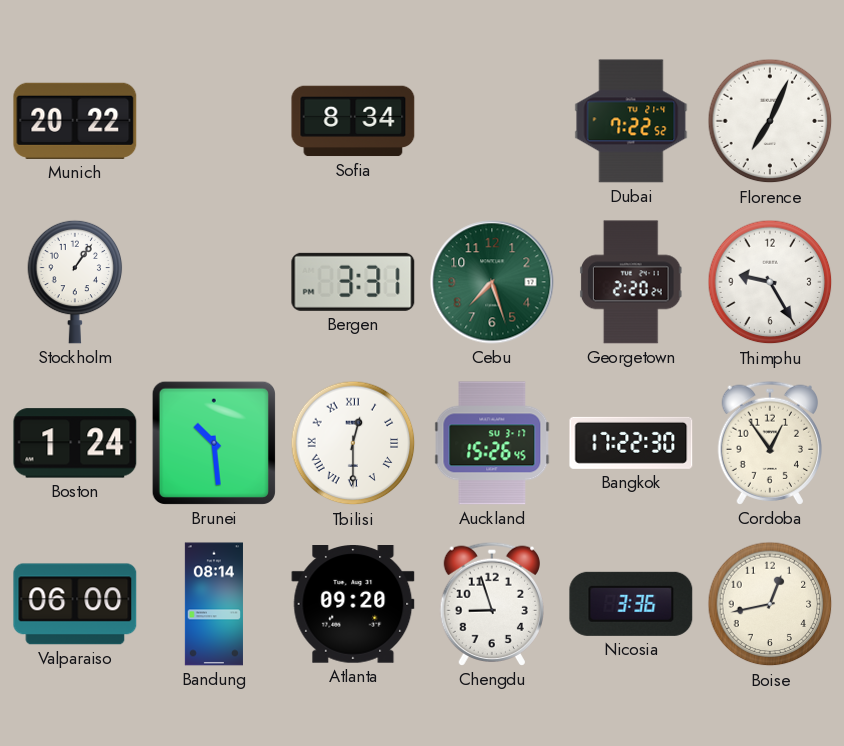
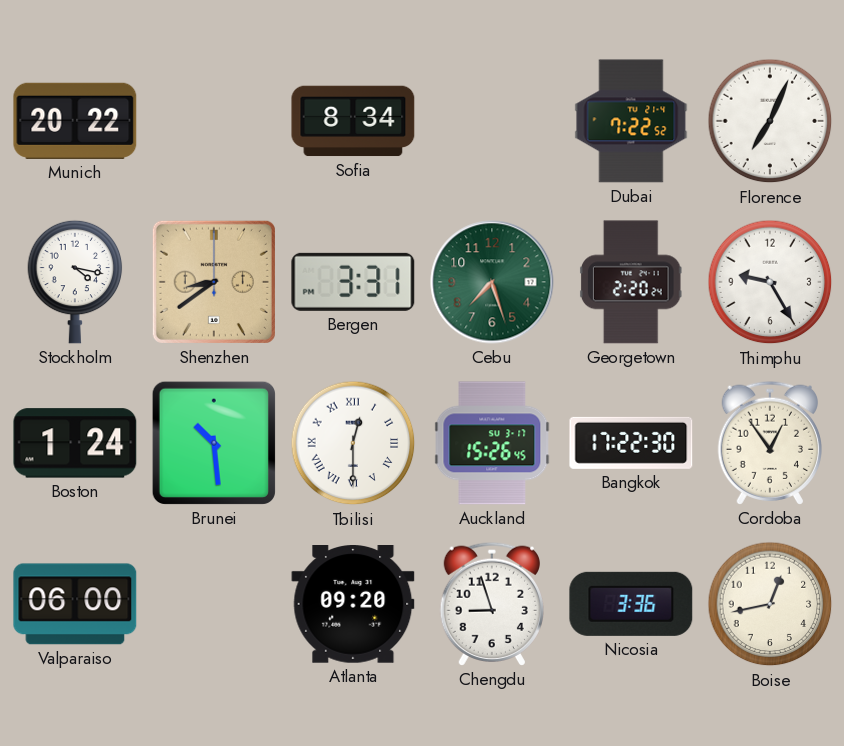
Stockholm: 1:06 -> 4:17
Shenzhen: none -> 8:39
Bandung: 08:14 -> none
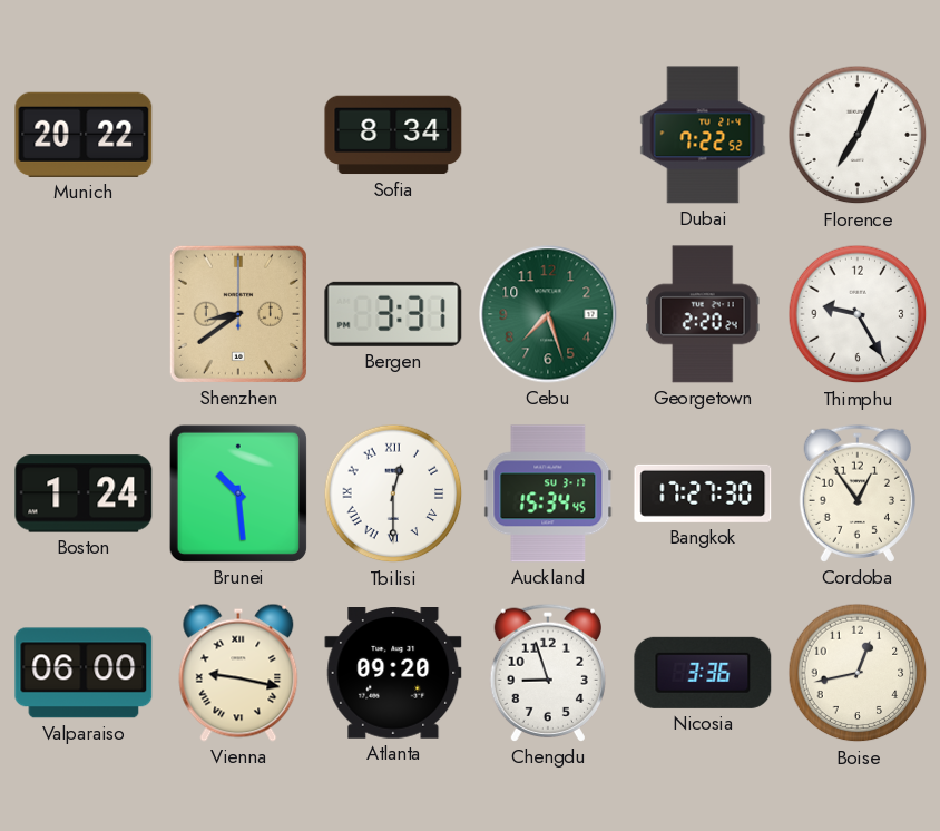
Stockholm: 4:17 -> none
Auckland: 15:26 -> 15:34
Bangkok: 17:22 -> 17:27
Vienna: none -> 9:17
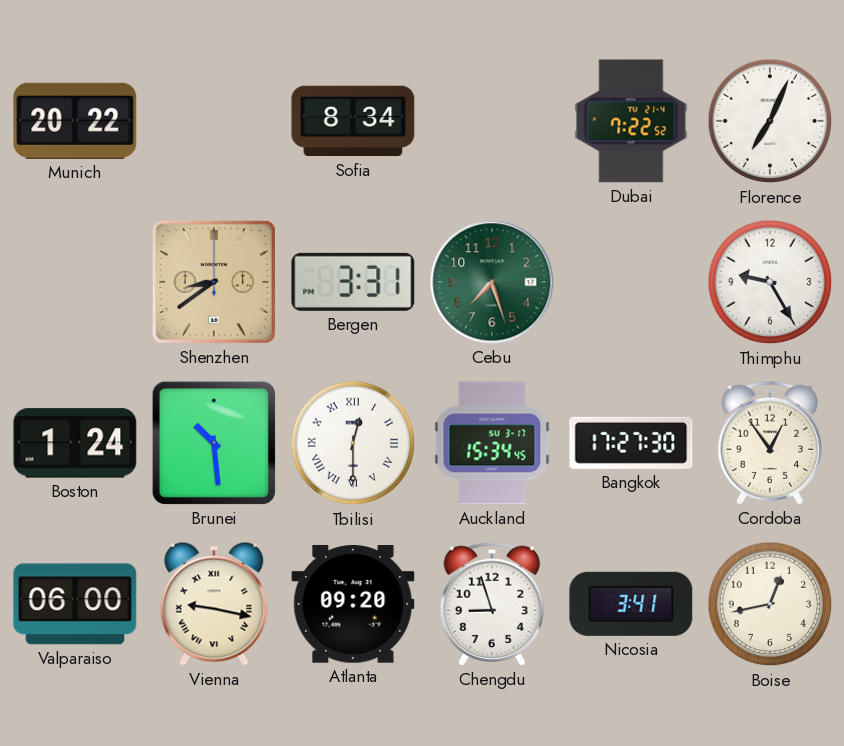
Georgetown: 2:20 -> none
Nicosia: 3:36 -> 3:41
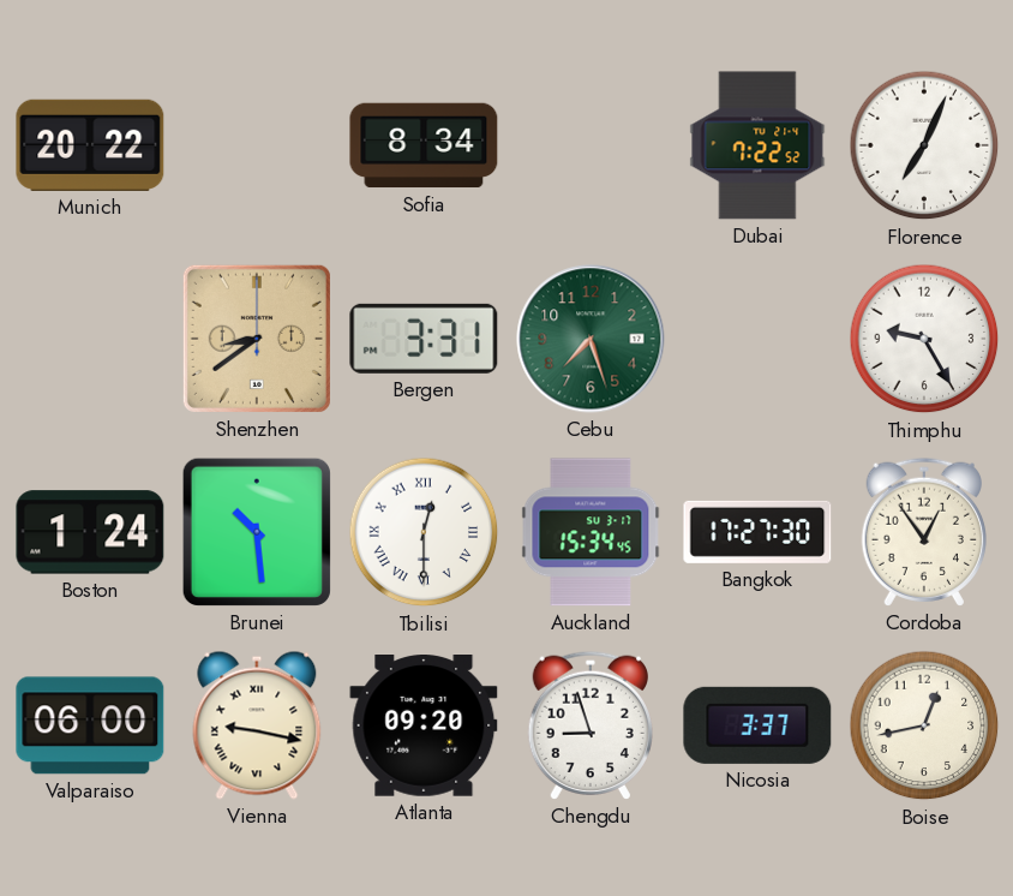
Nicosia: 3:41 -> 3:37
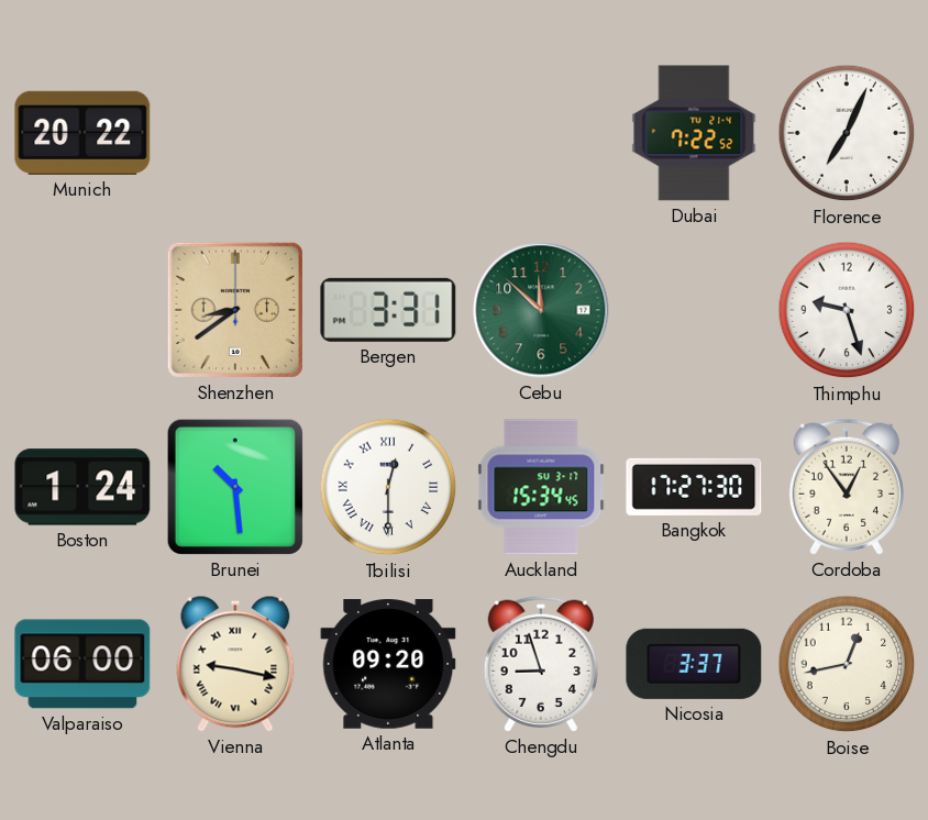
Sofia: 8:34 -> none
Cebu: 7:27 -> 11:52
Thimphu: 9:25 -> 9:27
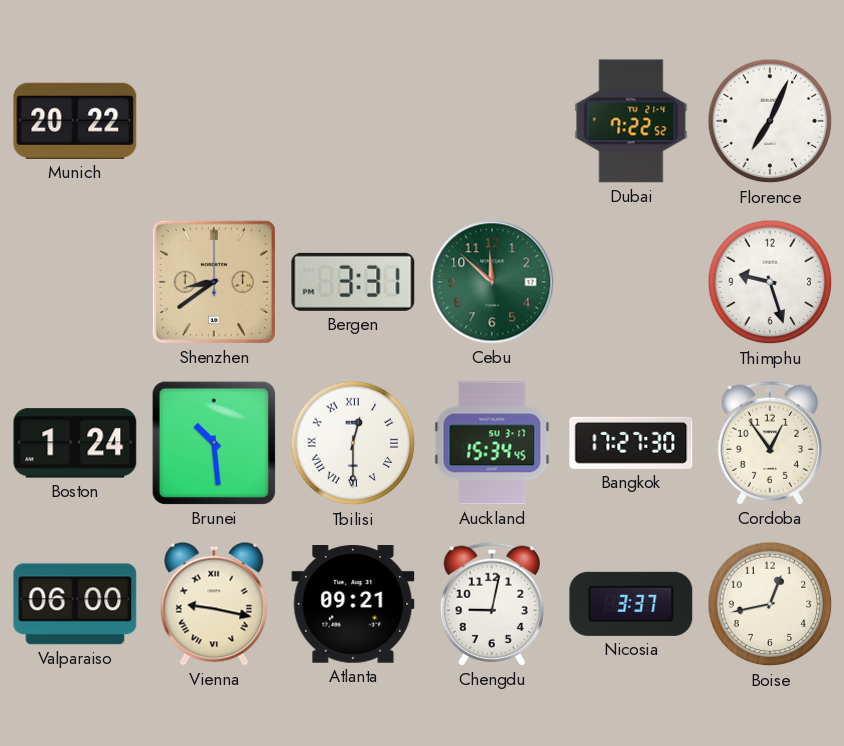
Atlanta: 09:20 -> 09:21
Chengdu: 8:57 -> 9:02
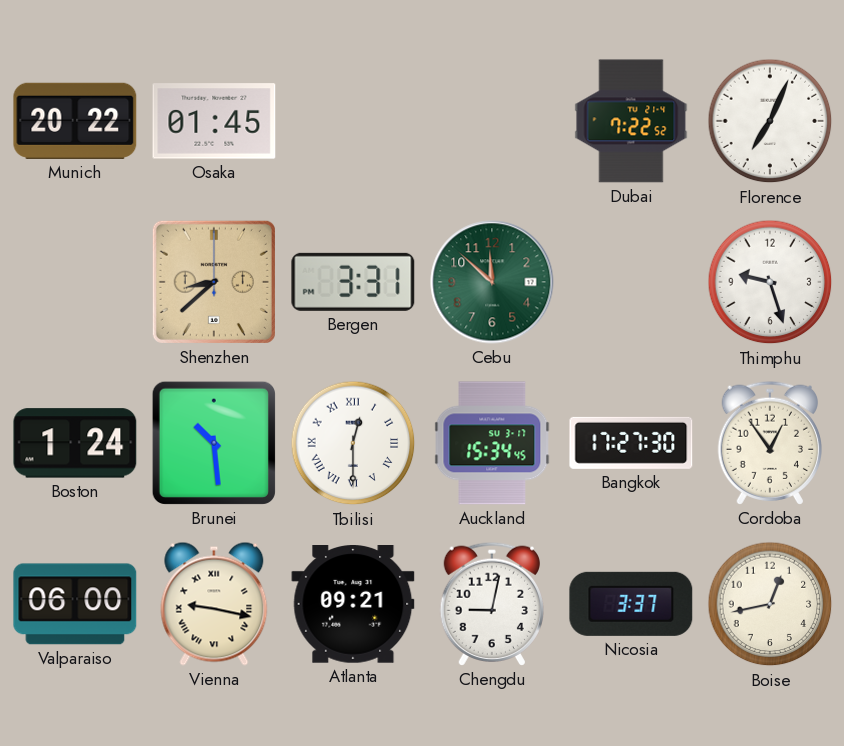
Osaka: none -> 01:45
Shenzhen: 8:39 -> 8:38
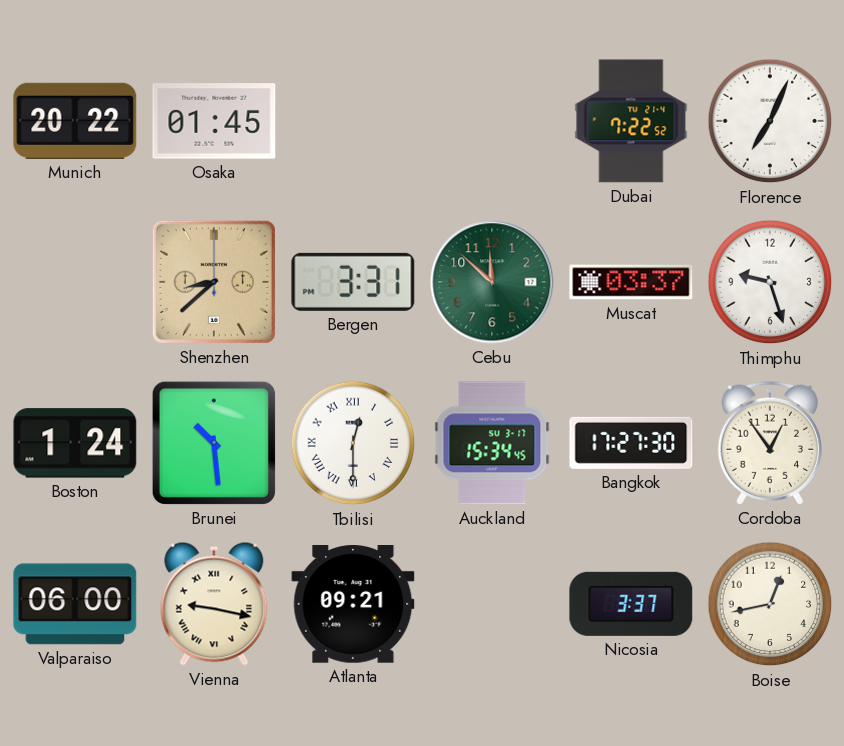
Muscat: none -> 03:37
Chengdu: 9:02 -> none
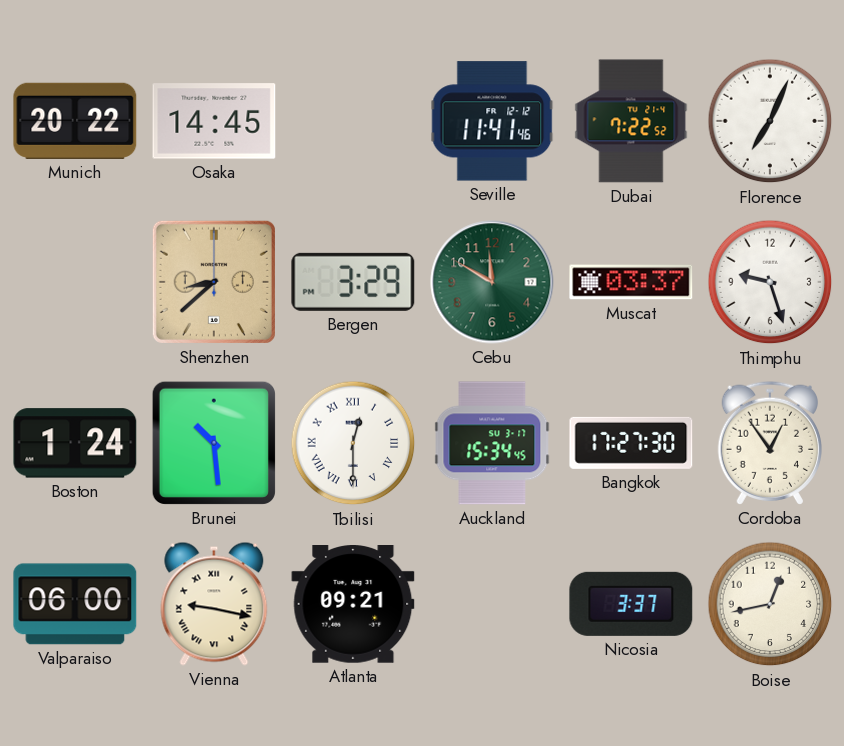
Osaka: 01:45 -> 14:45
Seville: none -> 11:41
Bergen: 3:31 -> 3:29
Cebu: 11:52 -> 11:50
